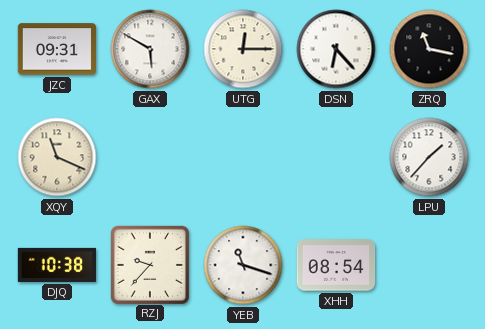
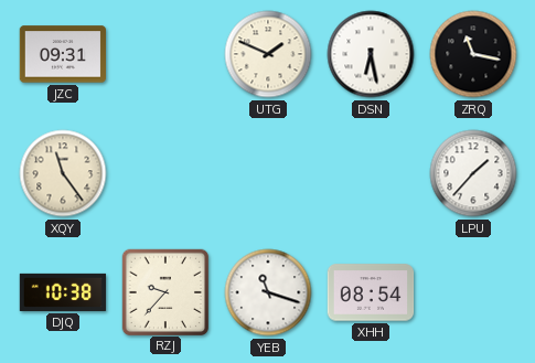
GAX: 5:50 -> none
UTG: 12:15 -> 1:49
DSN: 6:23 -> 6:28
XQY: 11:19 -> 11:24
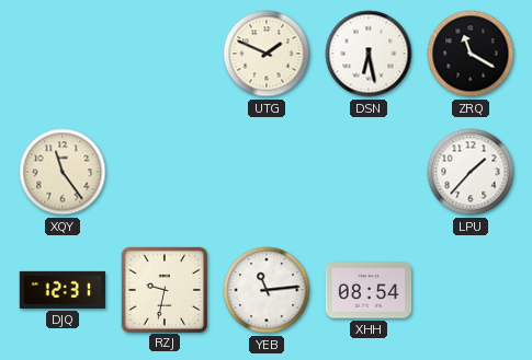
JZC: 09:31 -> none
ZRQ: 11:17 -> 11:20
DJQ: 10:38 -> 12:31
RZJ: 9:37 -> 9:32
YEB: 11:18 -> 11:14
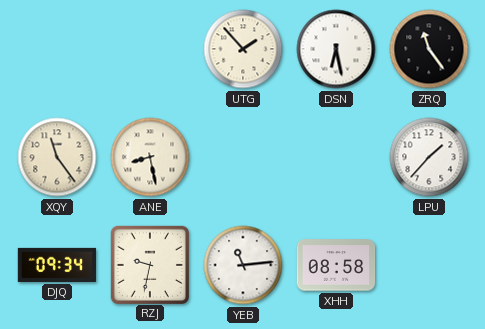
UTG: 1:49 -> 1:53
ZRQ: 11:20 -> 11:24
ANE: none -> 8:28
DJQ: 12:31 -> 09:34
XHH: 08:54 -> 08:58
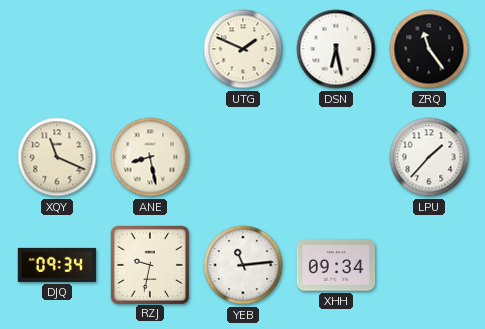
UTG: 1:53 -> 1:49
XQY: 11:24 -> 11:19
XHH: 08:58 -> 09:34
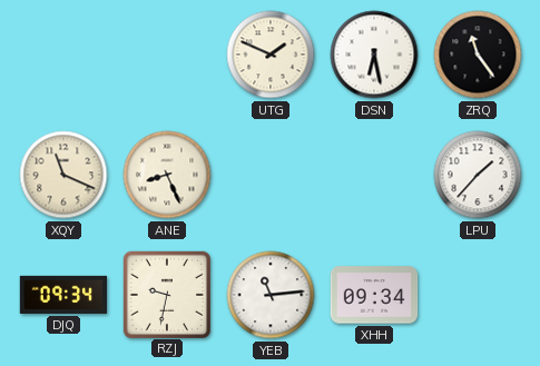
ANE: 8:28 -> 8:26
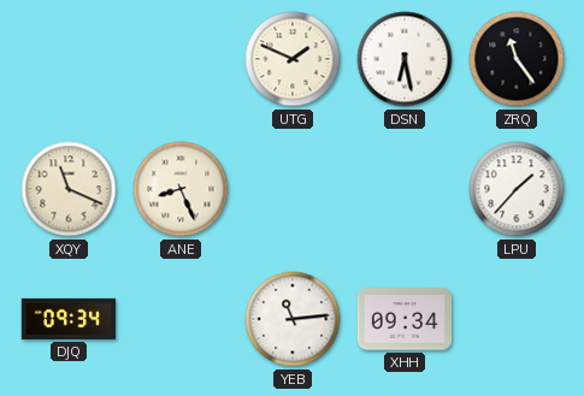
RZJ: 9:32 -> none
